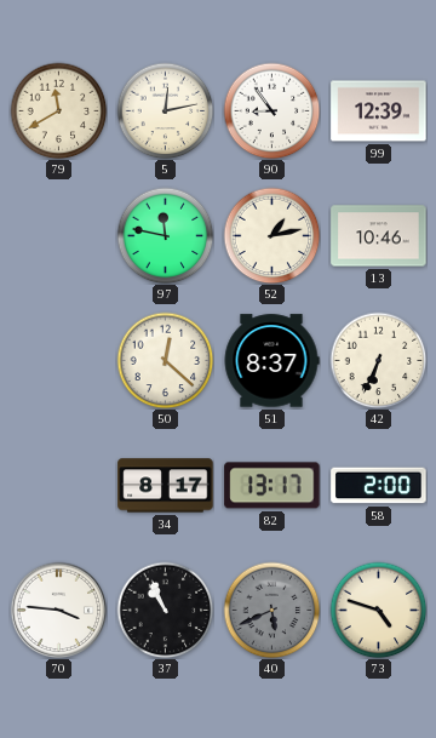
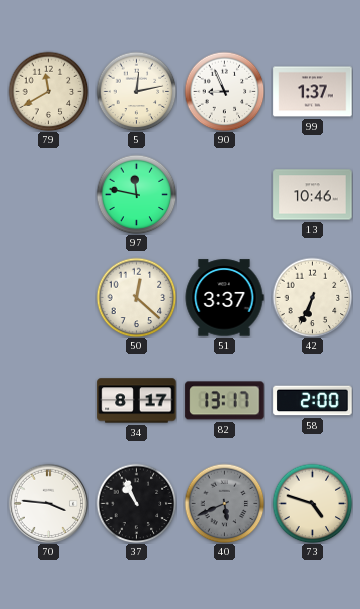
90: 8:54 -> 8:56
99: 12:39 -> 1:37
52: 1:13 -> none
51: 8:37 -> 3:37
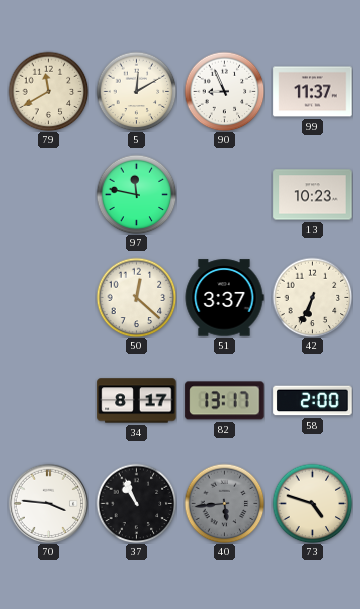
5: 12:13 -> 12:10
99: 1:37 -> 11:37
13: 10:46 -> 10:23
40: 5:41 -> 5:44
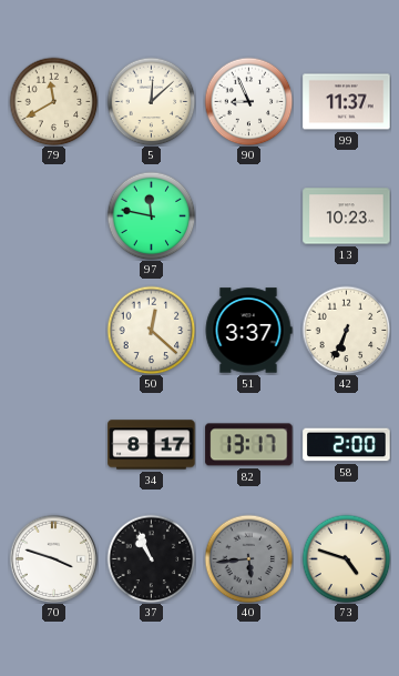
5: 12:10 -> 12:08
70: 3:46 -> 3:48
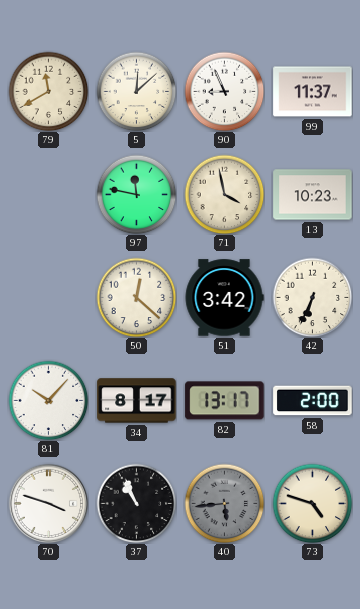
71: none -> 3:58
51: 3:37 -> 3:42
81: none -> 10:07
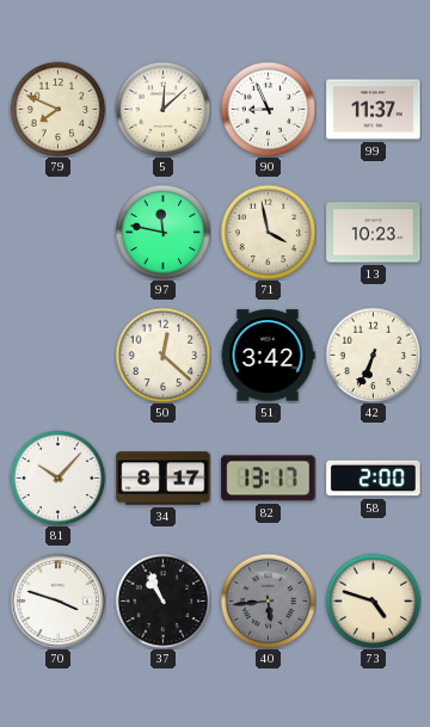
79: 11:40 -> 7:49
